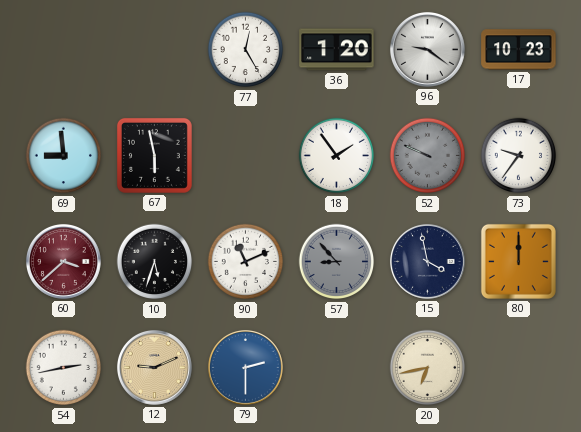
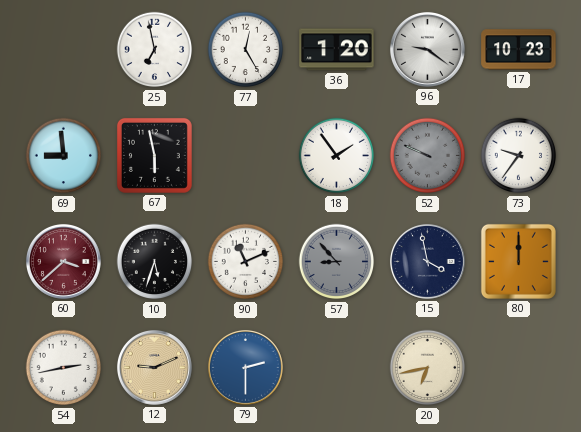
25: none -> 6:58
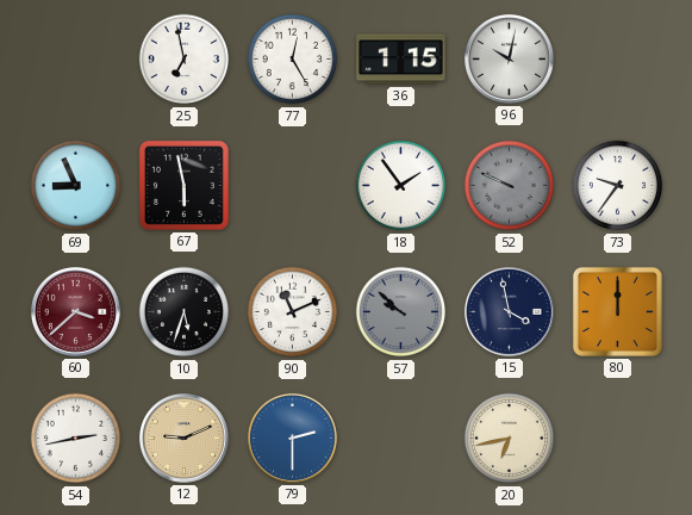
36: 1:20 -> 1:15
96: 9:21 -> 10:02
17: 10:23 -> none
69: 8:59 -> 8:56
57: 8:53 -> 9:52
